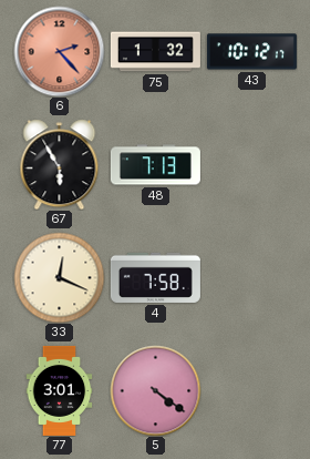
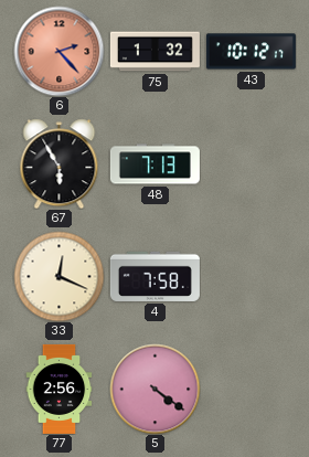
77: 3:01 -> 2:56
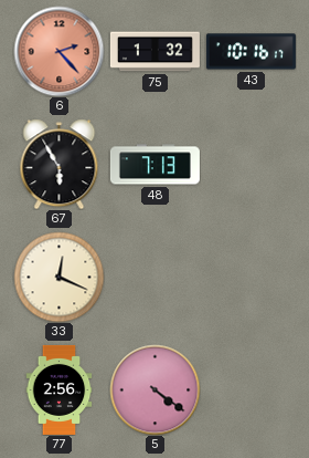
43: 10:12 -> 10:16
4: 7:58 -> none
